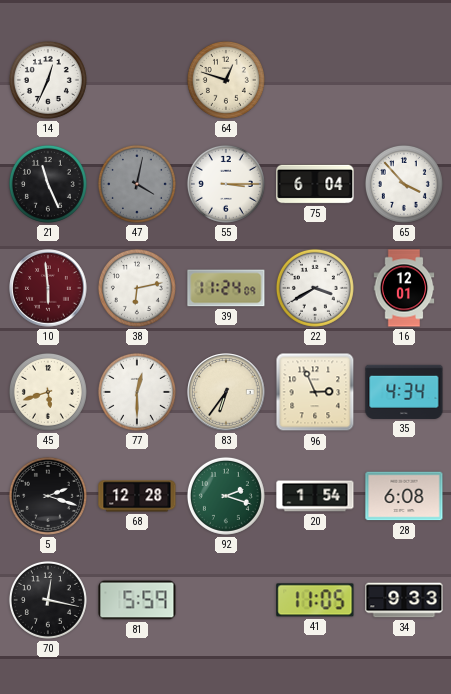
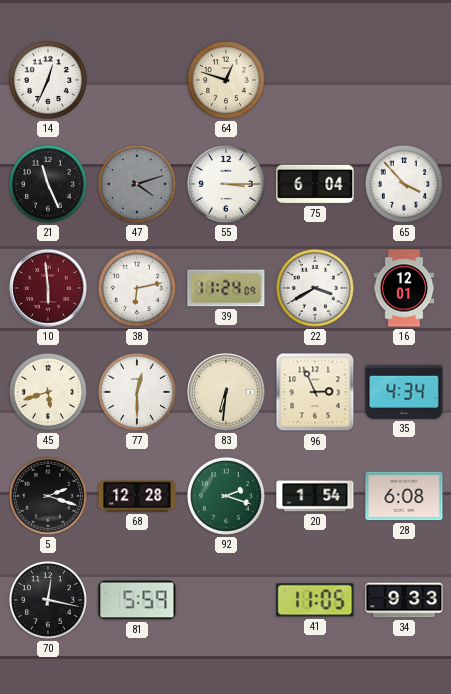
47: 4:02 -> 4:12
83: 6:36 -> 6:31
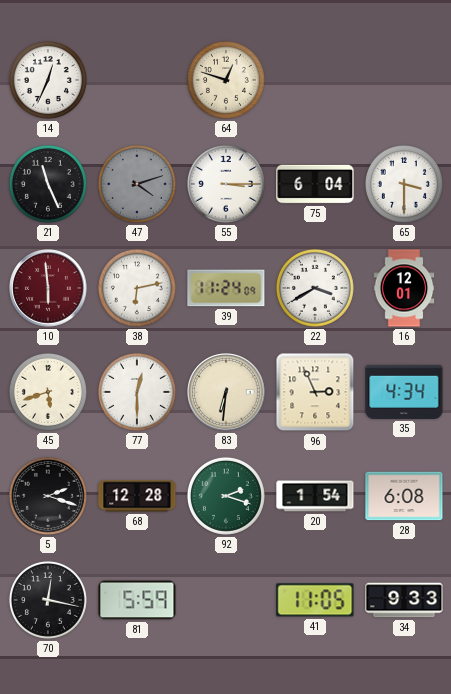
65: 3:53 -> 3:30
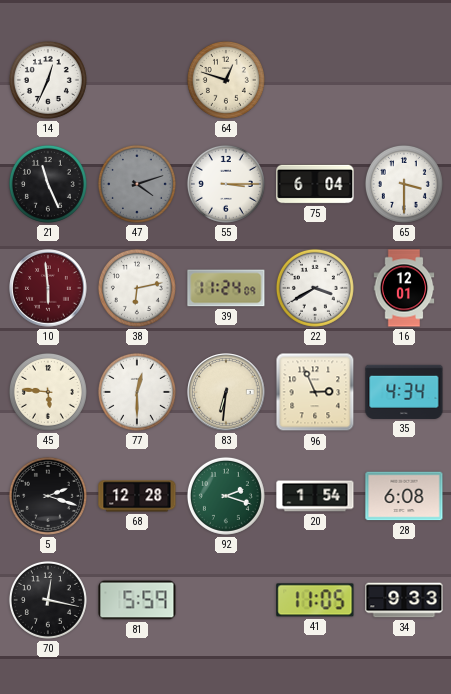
45: 5:42 -> 5:46
